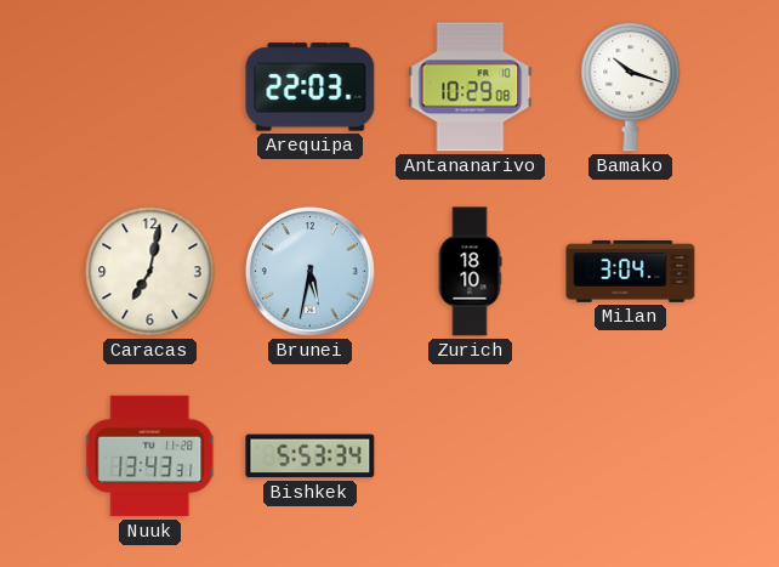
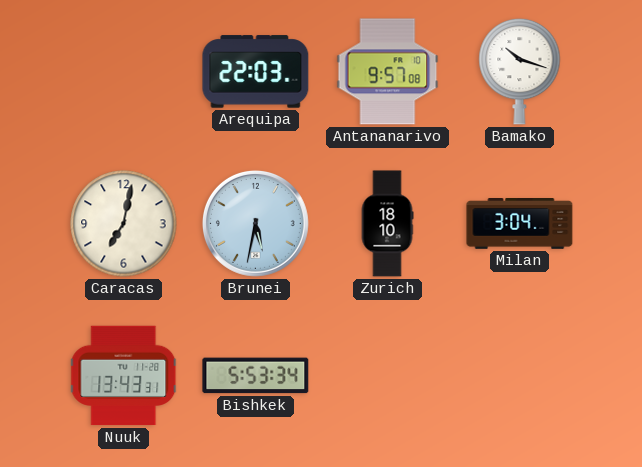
Antananarivo: 10:29 -> 9:57
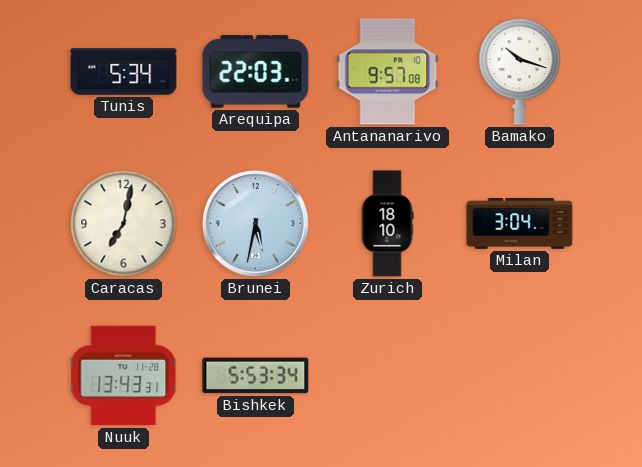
Tunis: none -> 5:34
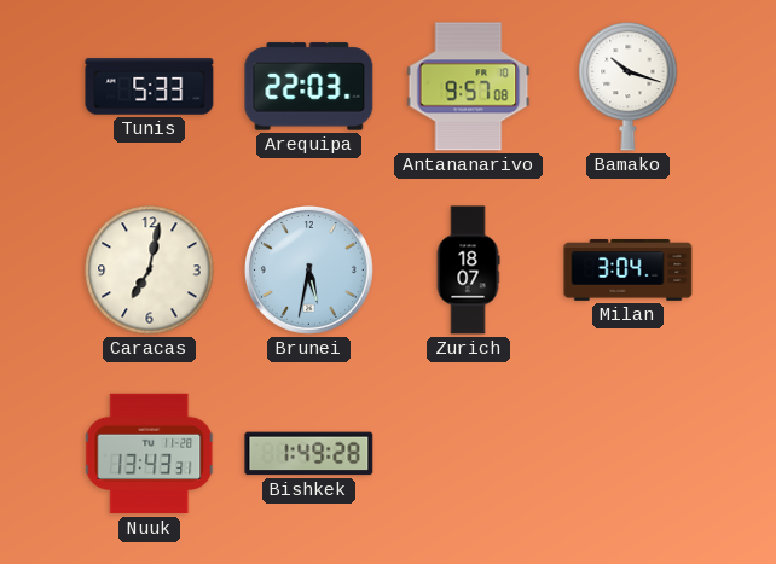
Tunis: 5:34 -> 5:33
Zurich: 18:10 -> 18:07
Bishkek: 5:53 -> 1:49
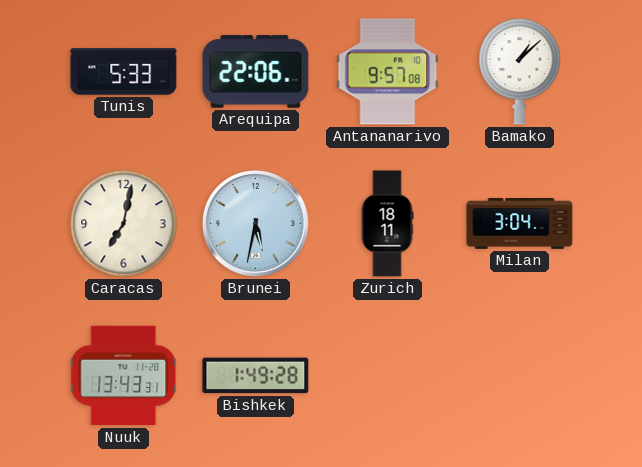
Arequipa: 22:03 -> 22:06
Bamako: 10:18 -> 1:08
Zurich: 18:07 -> 18:11
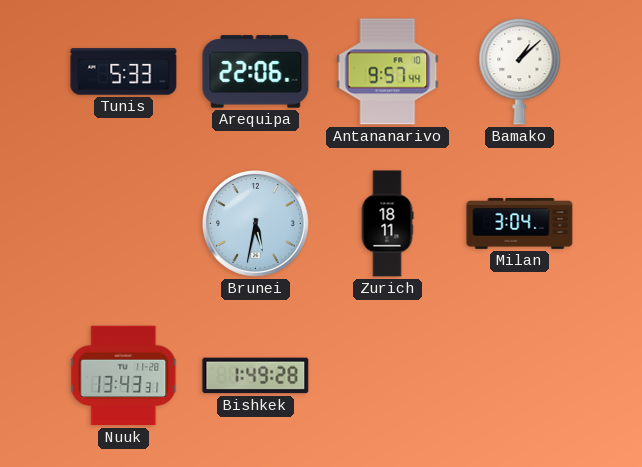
Antananarivo: 9:57:08 -> 9:57:44
Caracas: 7:02 -> none
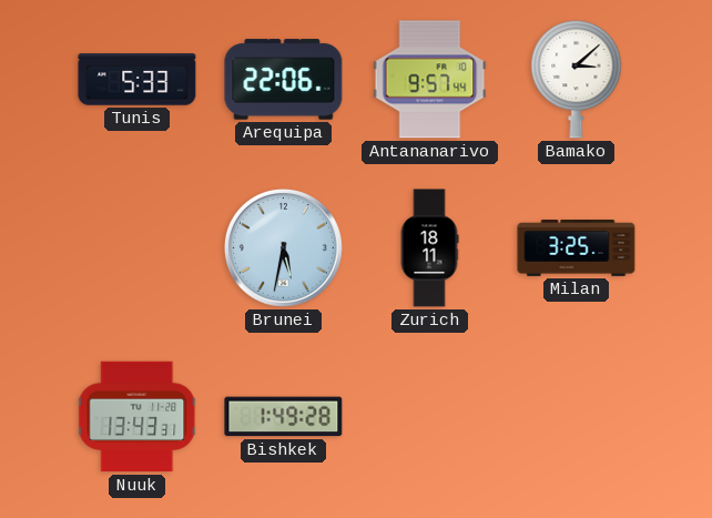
Bamako: 1:08 -> 3:08
Milan: 3:04 -> 3:25
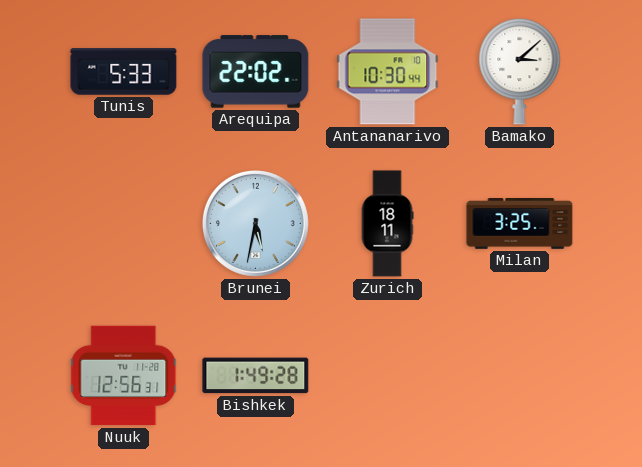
Arequipa: 22:06 -> 22:02
Antananarivo: 9:57 -> 10:30
Nuuk: 13:43 -> 12:56
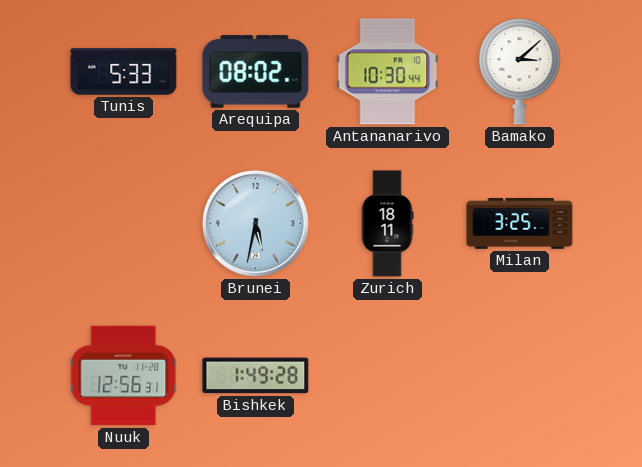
Arequipa: 22:02 -> 08:02
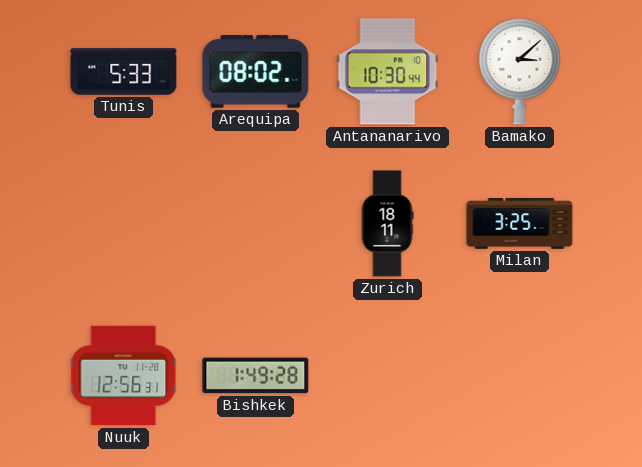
Brunei: 5:32 -> none
